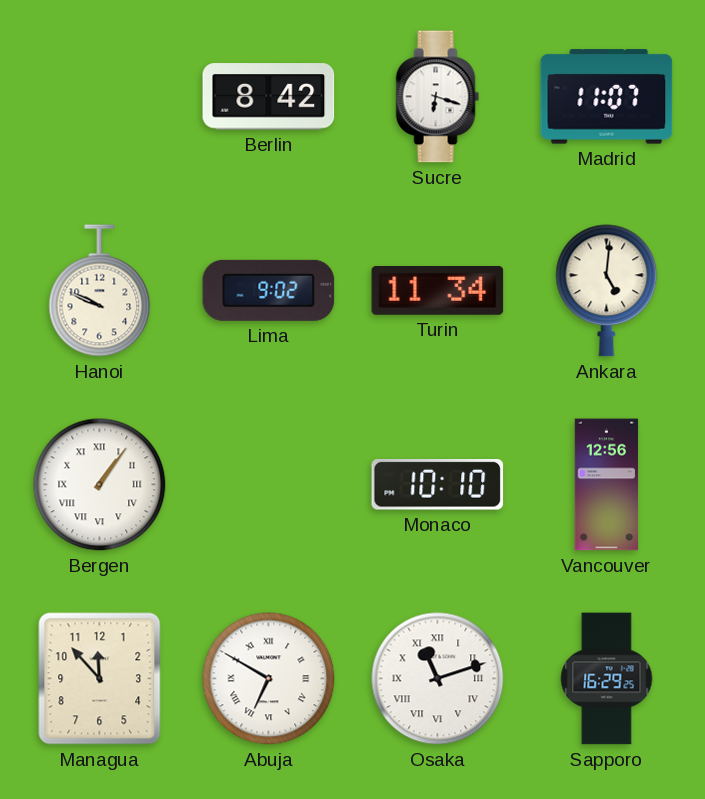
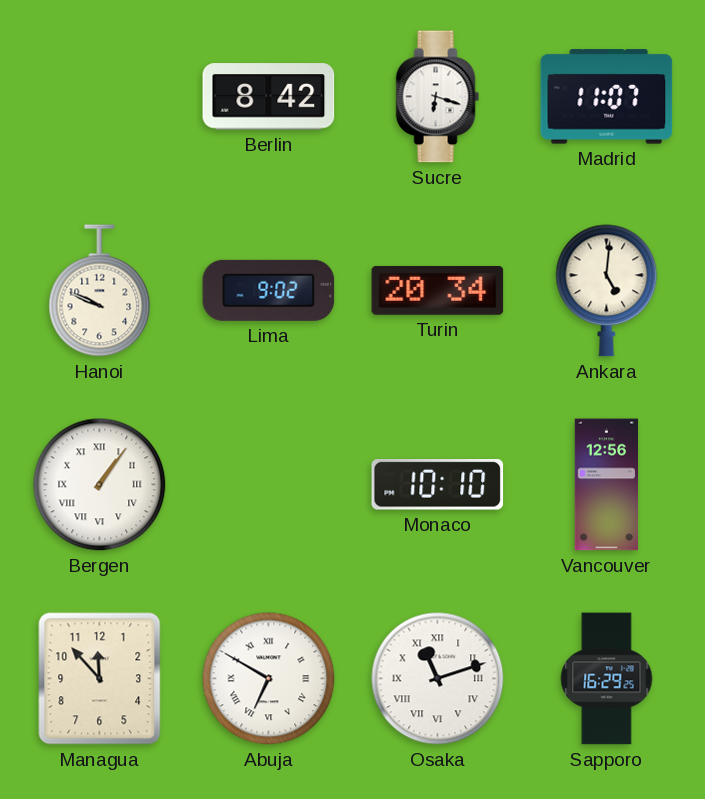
Turin: 11:34 -> 20:34
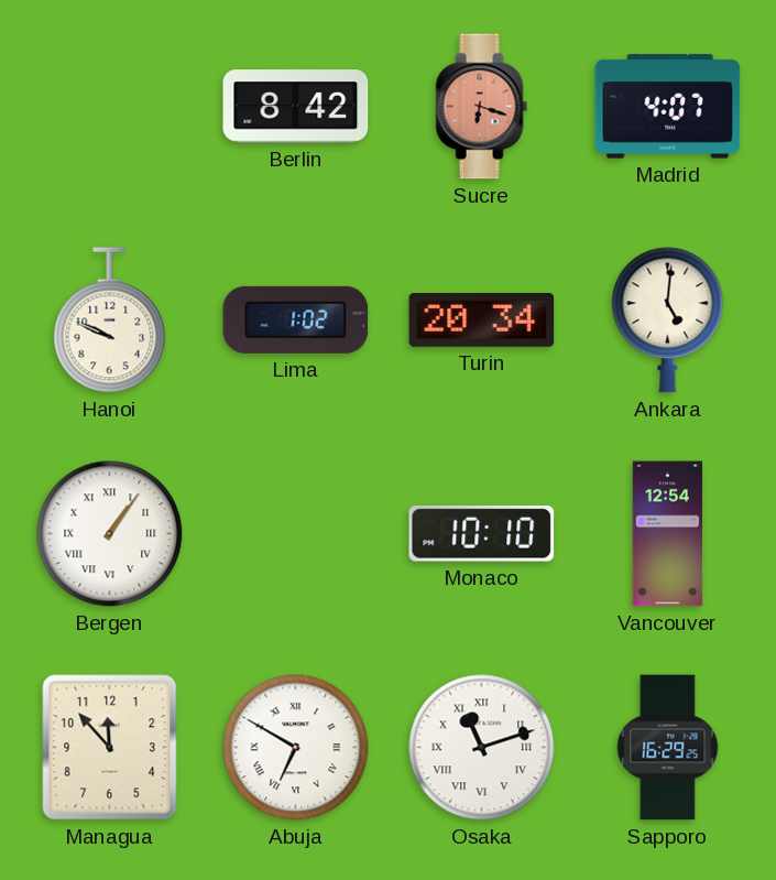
Sucre dial: white -> salmon
Madrid: 11:07 -> 4:07
Lima: 9:02 -> 1:02
Vancouver: 12:56 -> 12:54
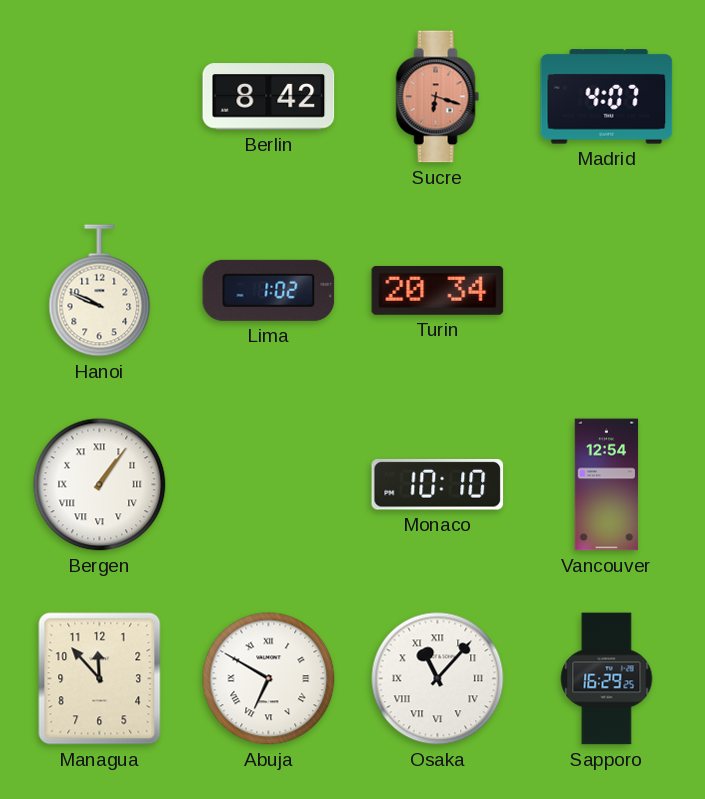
Ankara: 5:01 -> none
Osaka: 11:12 -> 11:07
